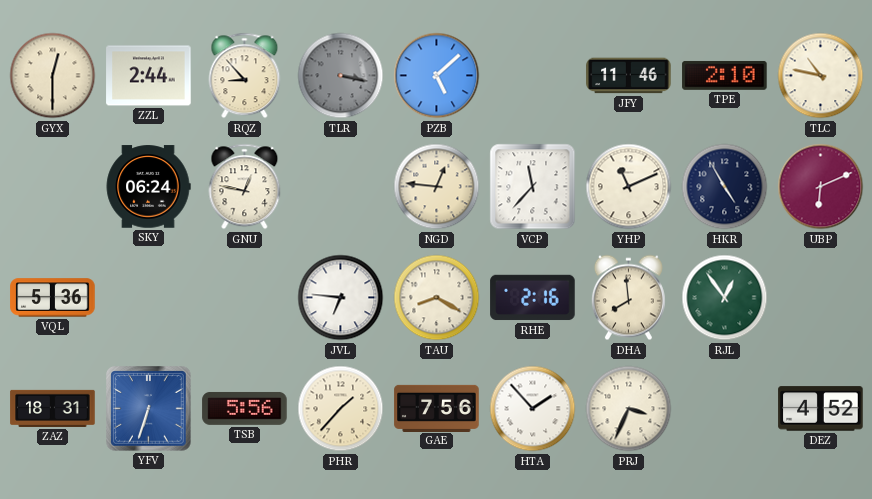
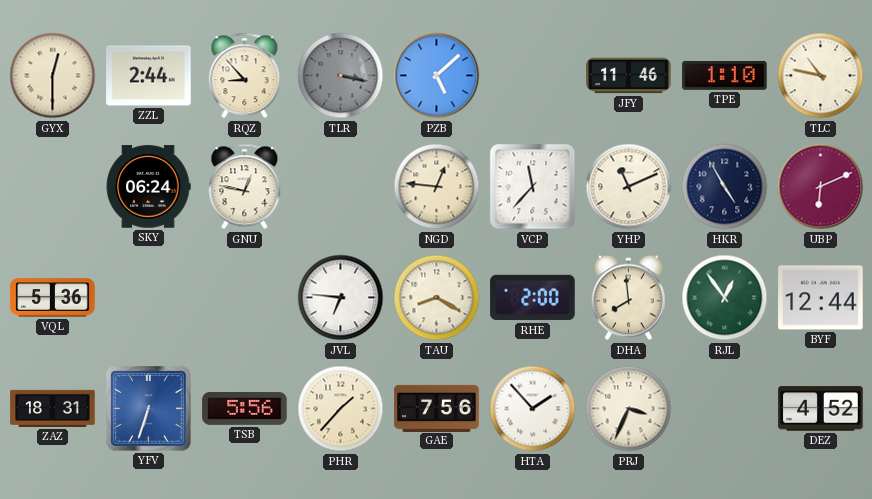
TPE: 2:10 -> 1:10
RHE: 2:16 -> 2:00
BYF: none -> 12:44
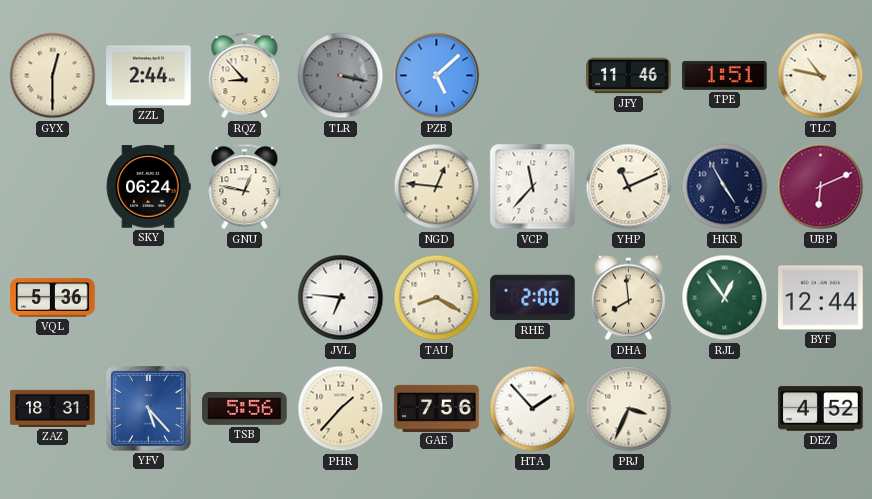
TPE: 1:10 -> 1:51
YFV: 6:33 -> 5:23
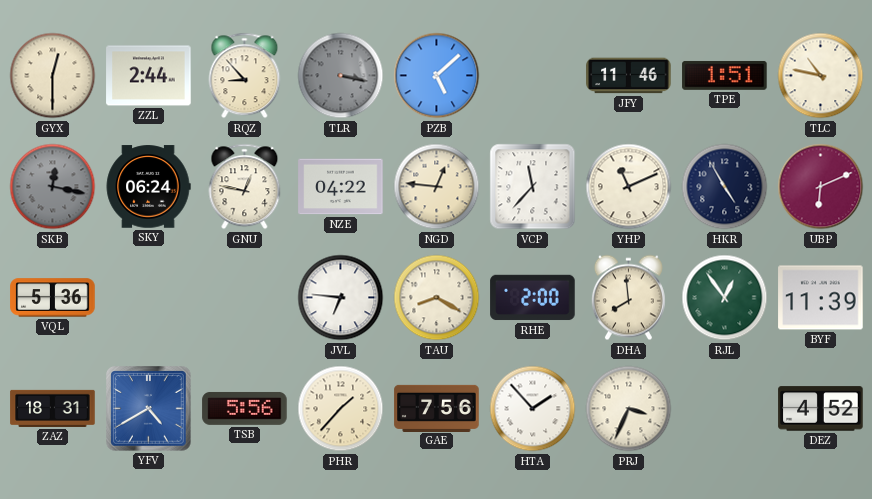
SKB: none -> 12:17
NZE: none -> 04:22
BYF: 12:44 -> 11:39
YFV: 5:23 -> 4:40
